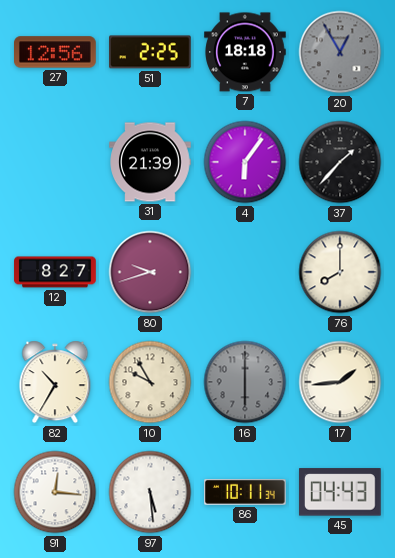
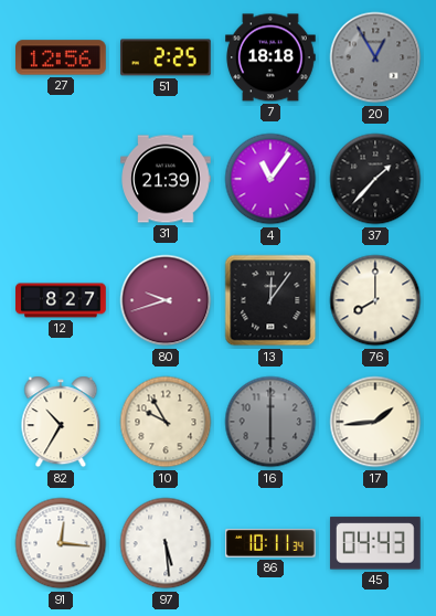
4: 6:06 -> 11:06
13: none -> 12:06
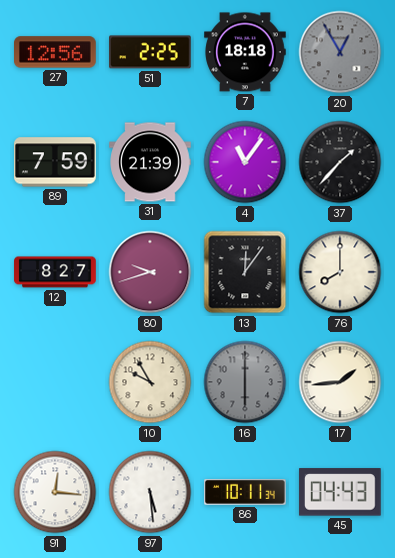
89: none -> 7:59
82: 10:35 -> none
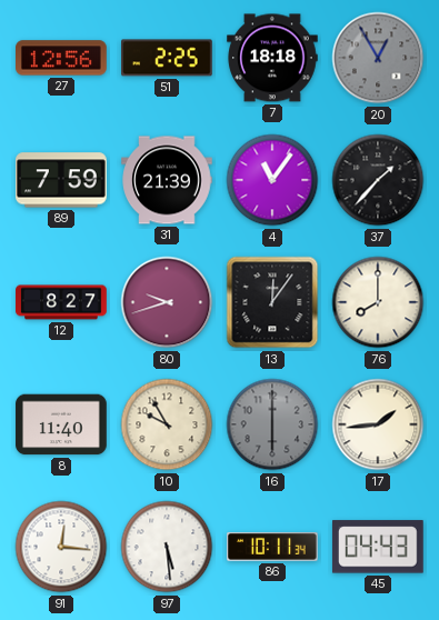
8: none -> 11:40
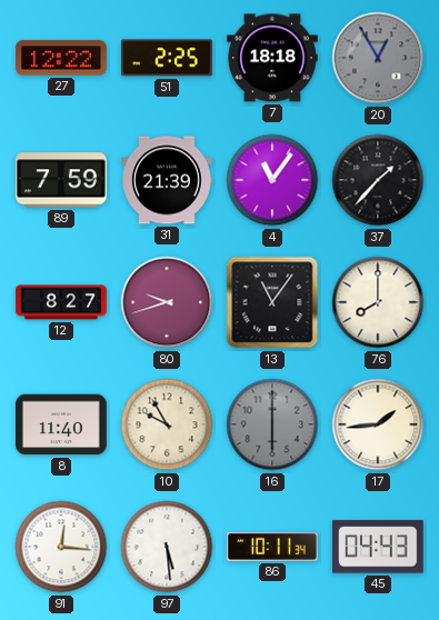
27: 12:56 -> 12:22
13: 12:06 -> 11:06
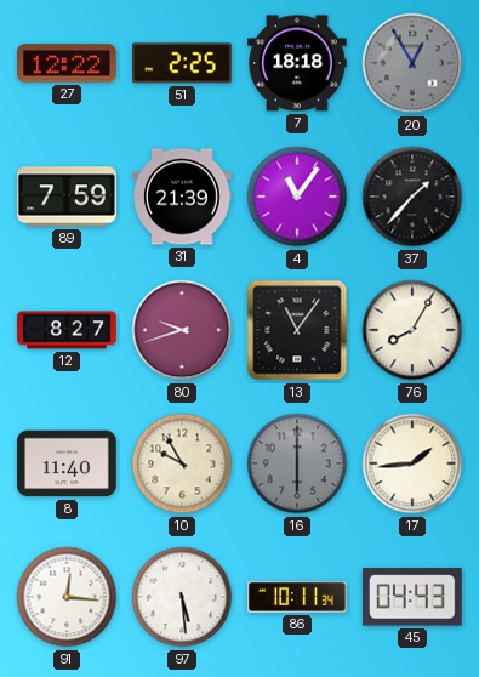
76: 8:00 -> 8:05
